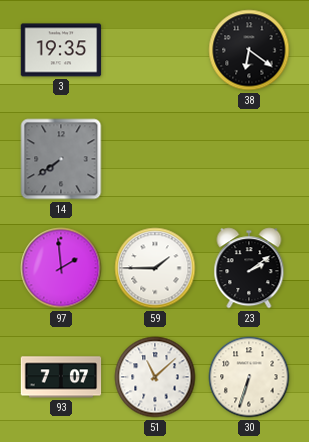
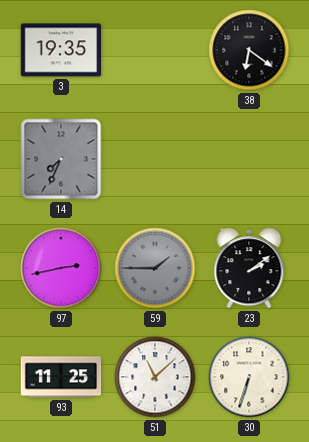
14: 7:39 -> 7:34
97: 1:59 -> 2:43
59 dial: white -> grey
93: 7:07 -> 11:25
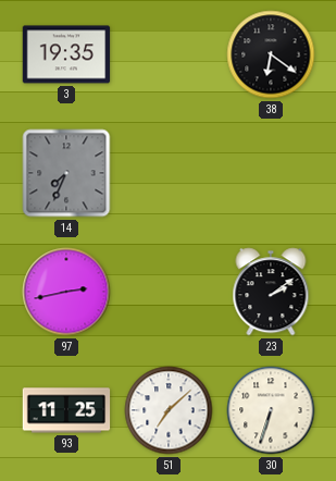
59: 1:45 -> none
51: 11:08 -> 7:08
